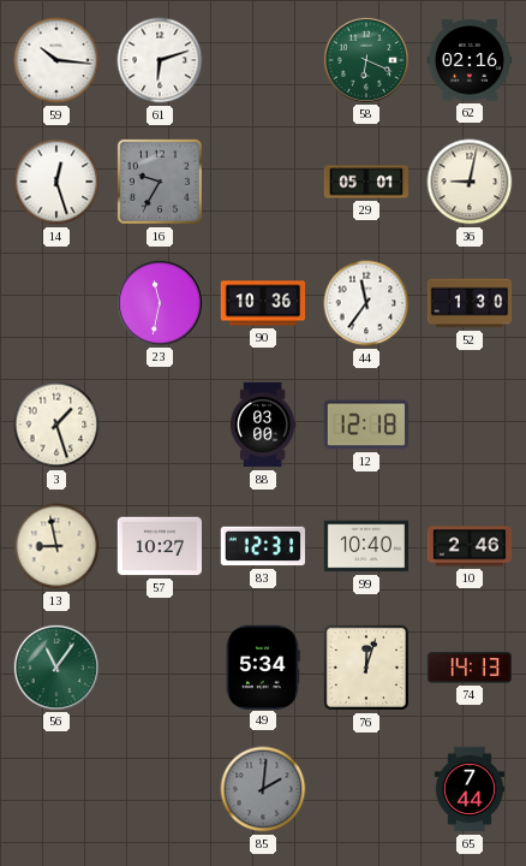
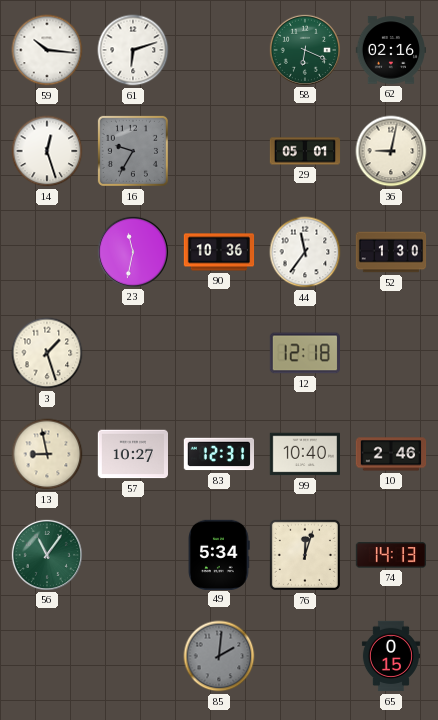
88: 03:00 -> none
65: 7:44 -> 0:15
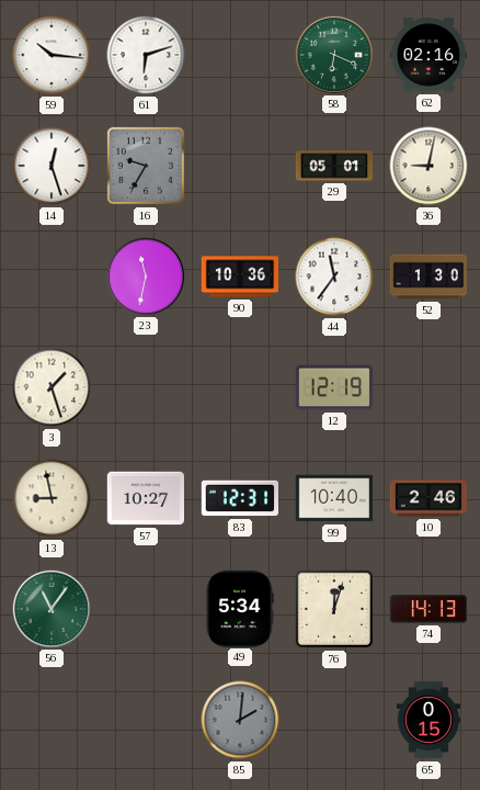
12: 12:18 -> 12:19
